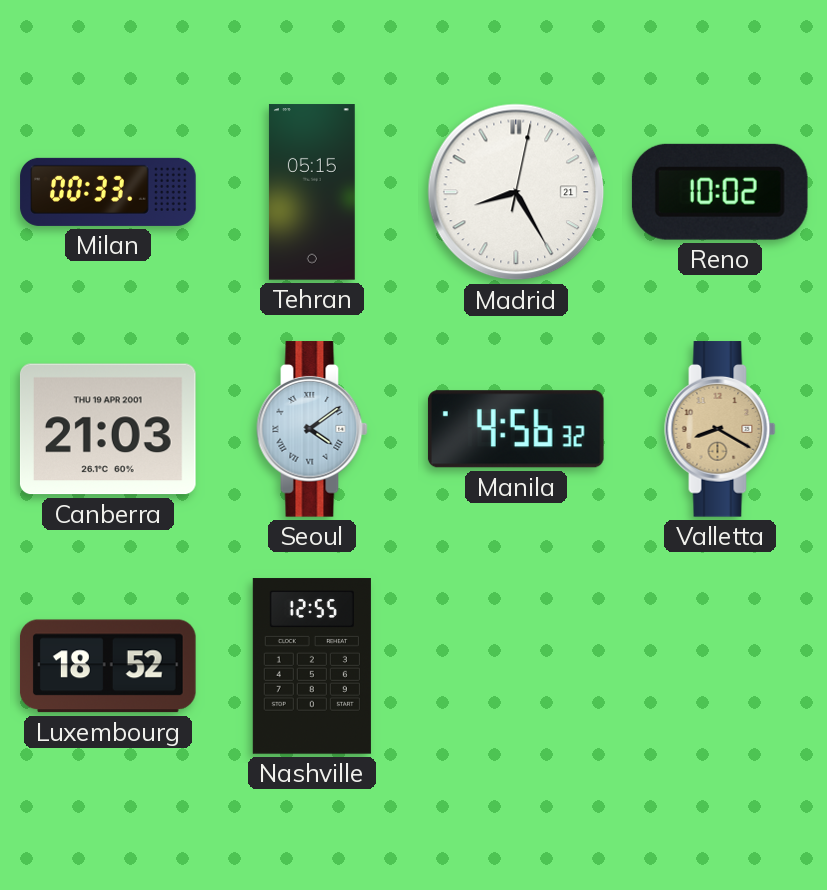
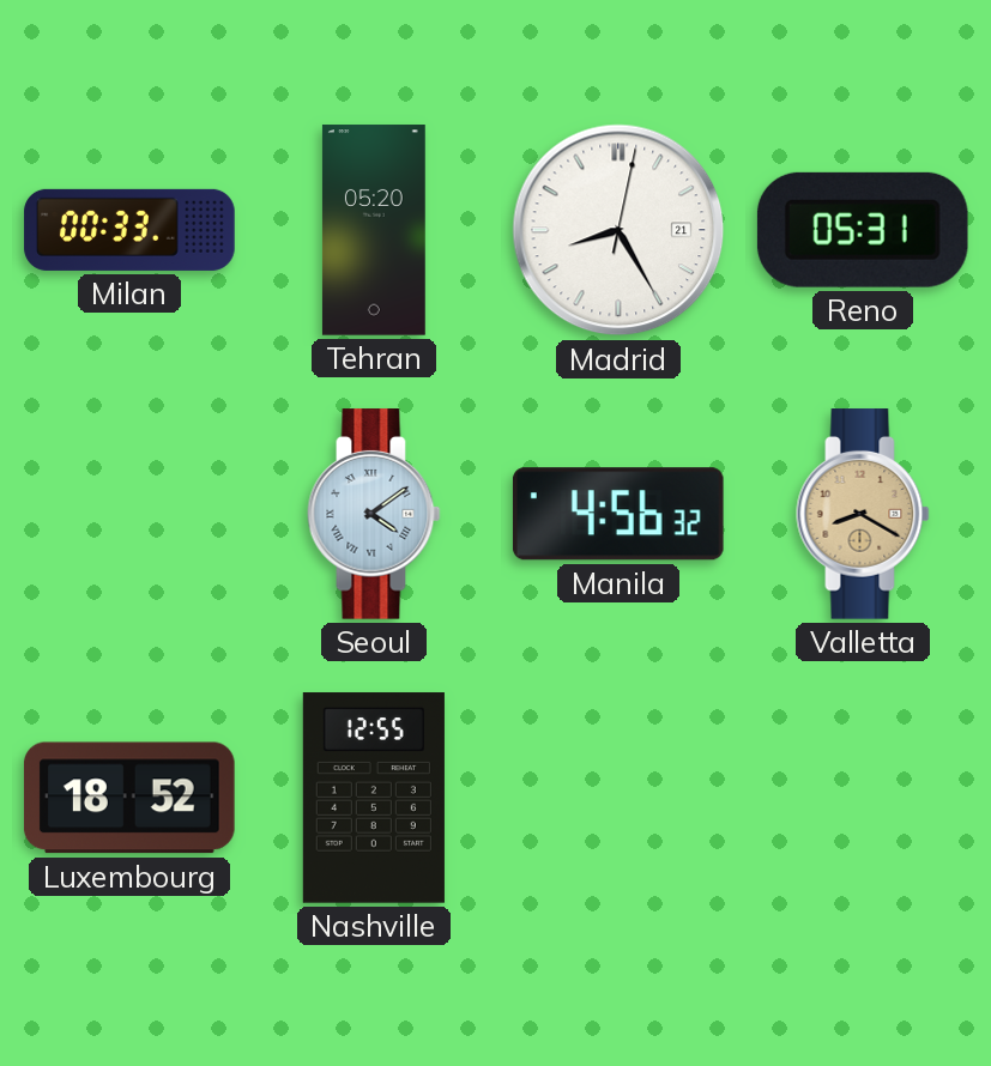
Tehran: 05:15 -> 05:20
Reno: 10:02 -> 05:31
Canberra: 21:03 -> none
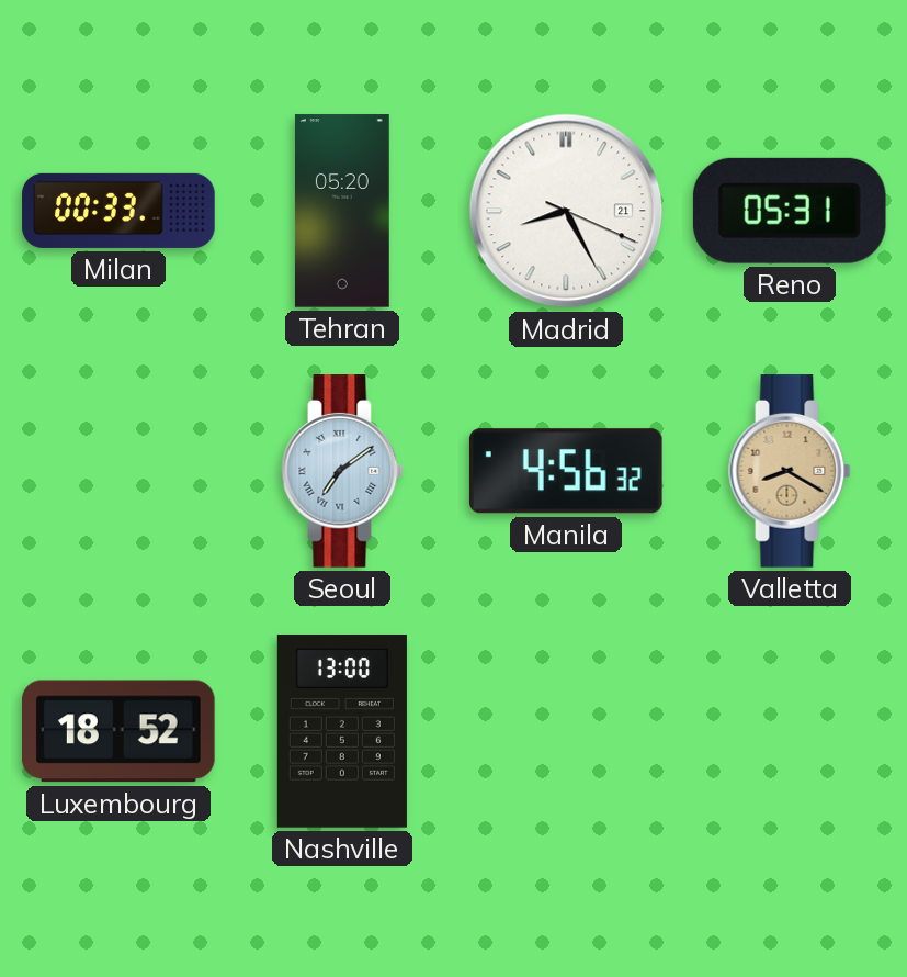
Madrid: 8:25:02 -> 8:25:19
Seoul: 4:09 -> 7:09
Nashville: 12:55 -> 13:00
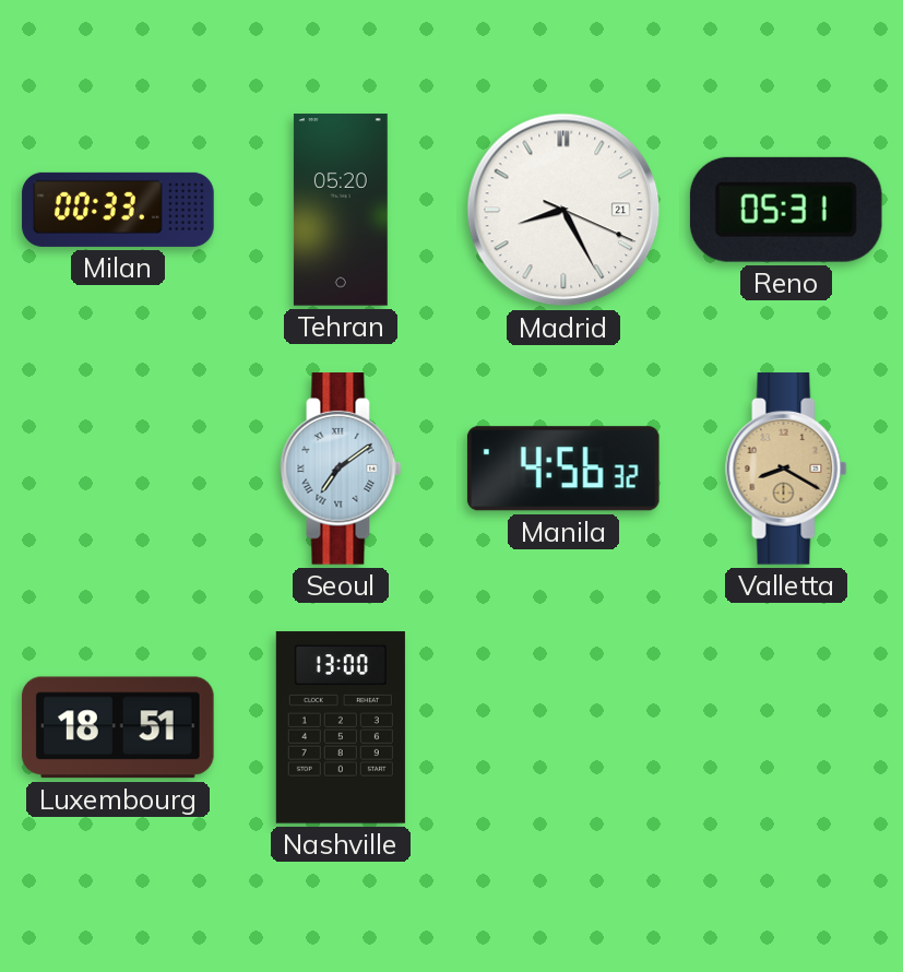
Luxembourg: 18:52 -> 18:51
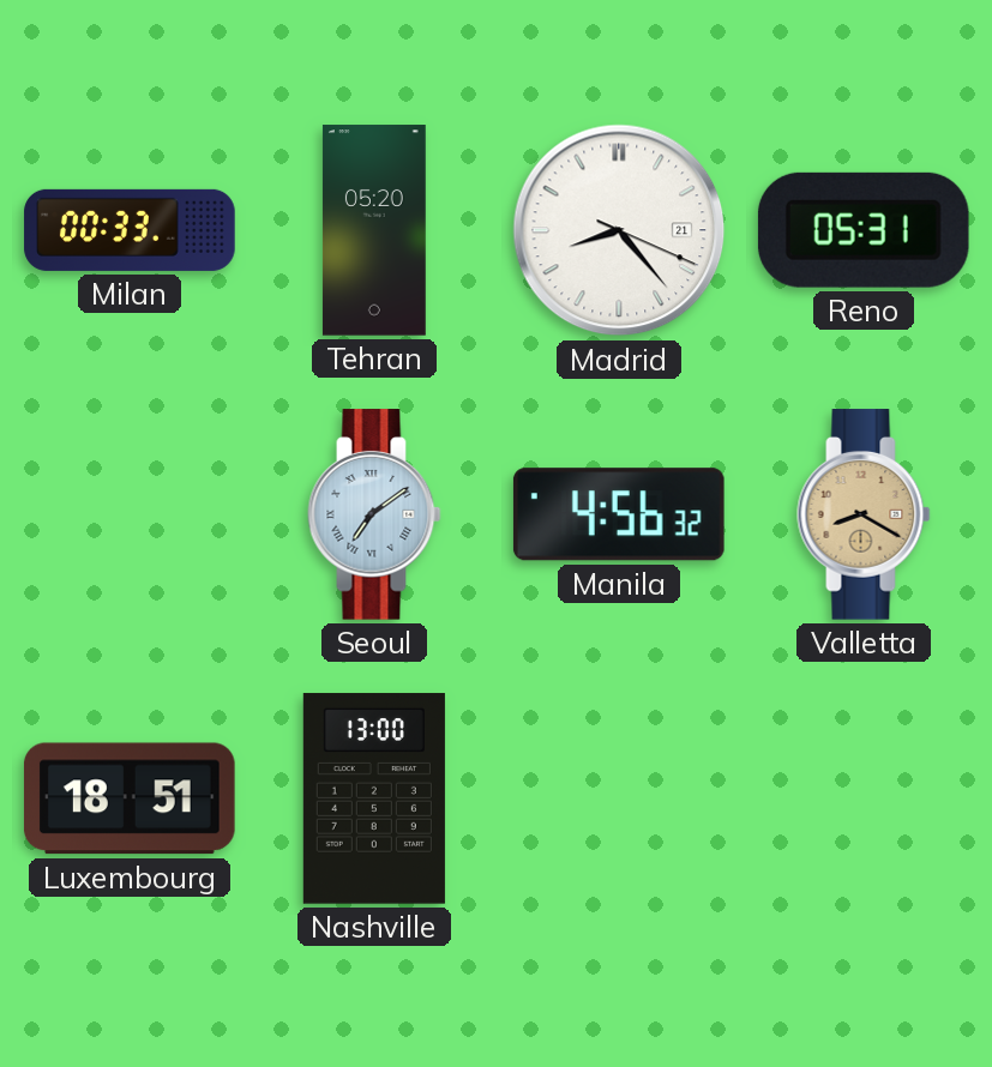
Madrid: 8:25 -> 8:23
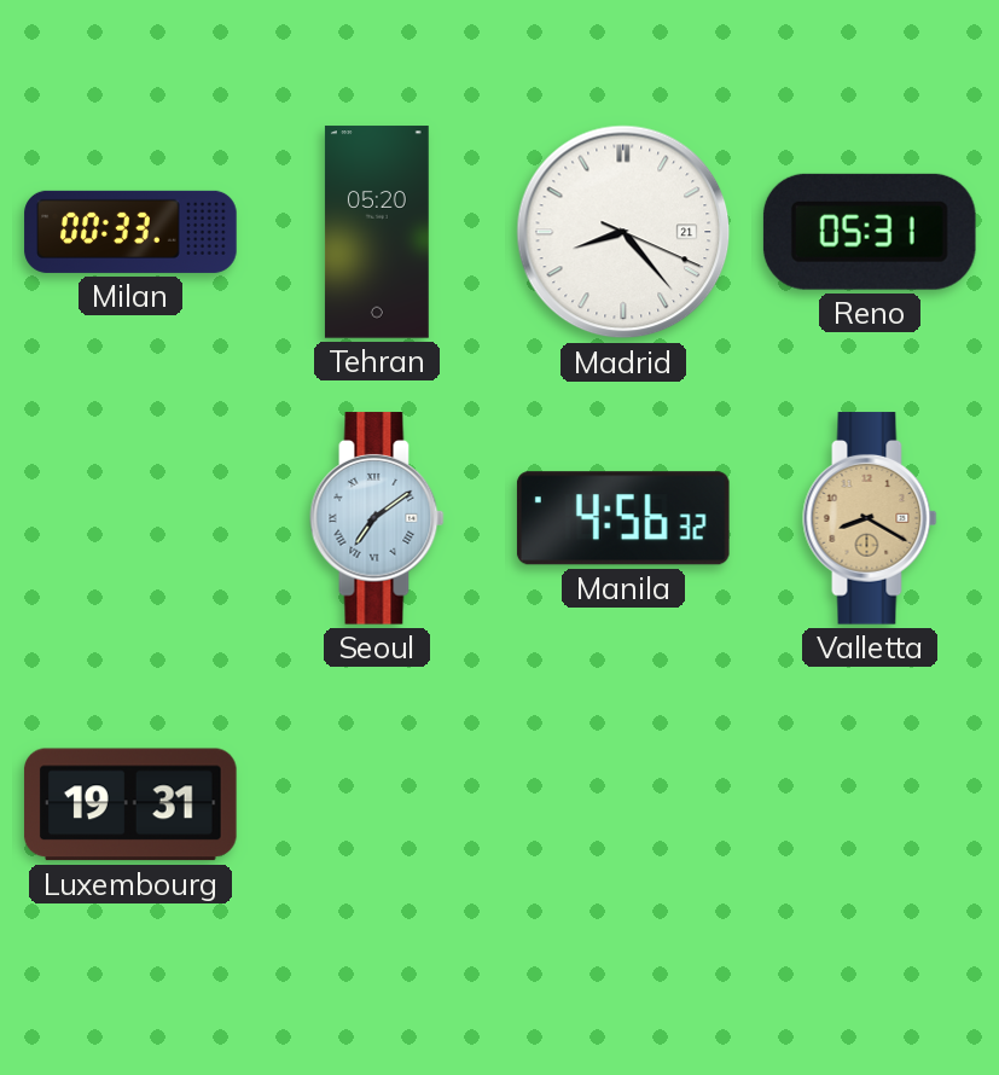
Luxembourg: 18:51 -> 19:31
Nashville: 13:00 -> none
